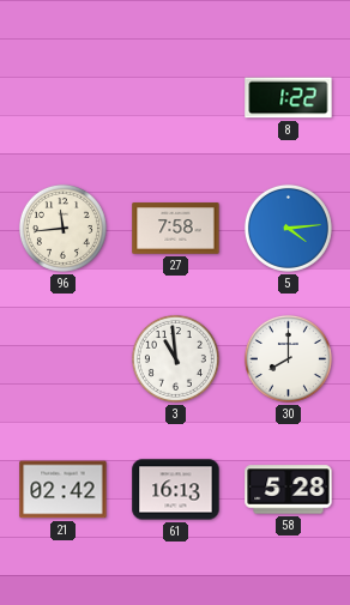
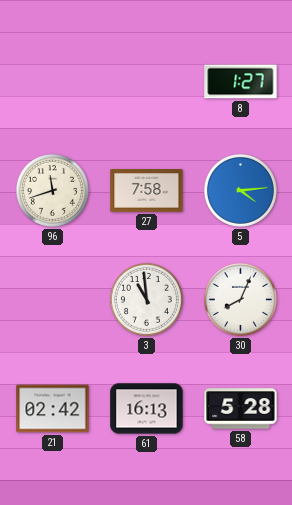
8: 1:22 -> 1:27
96: 11:44 -> 11:42
30: 8:00 -> 8:04
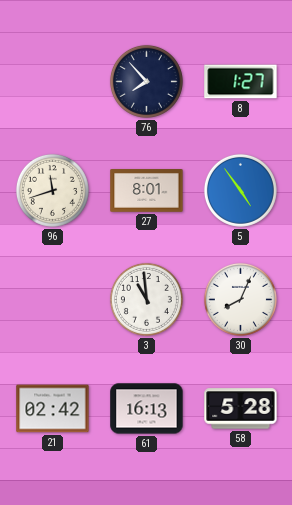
76: none -> 7:53
27: 7:58 -> 8:01
5: 4:14 -> 4:54
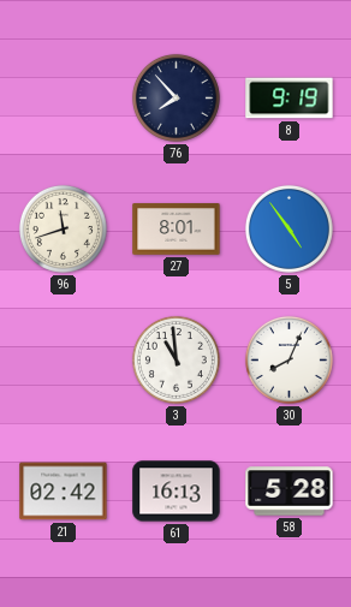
8: 1:27 -> 9:19
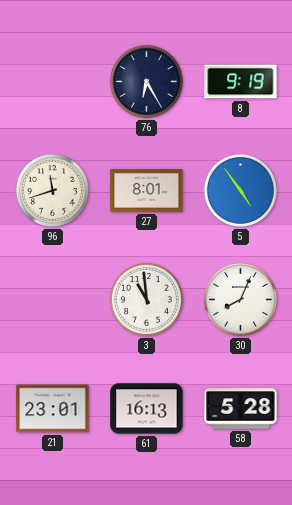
76: 7:53 -> 6:25
21: 02:42 -> 23:01
